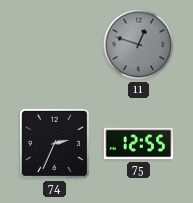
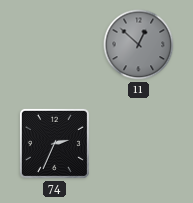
11: 12:48 -> 12:52
75: 12:55 -> none
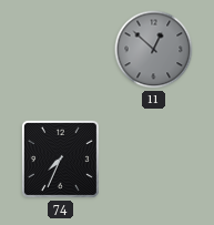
74: 2:34 -> 7:34
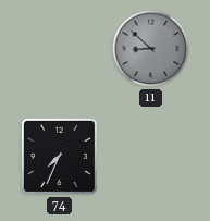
11: 12:52 -> 8:52
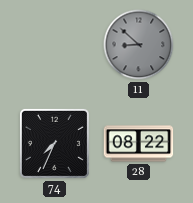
28: none -> 08:22
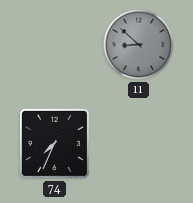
28: 08:22 -> none
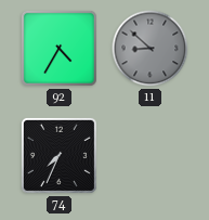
92: none -> 4:35
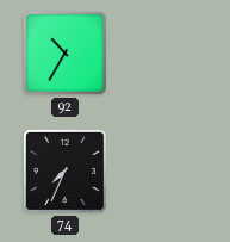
92: 4:35 -> 10:35
11: 8:52 -> none
